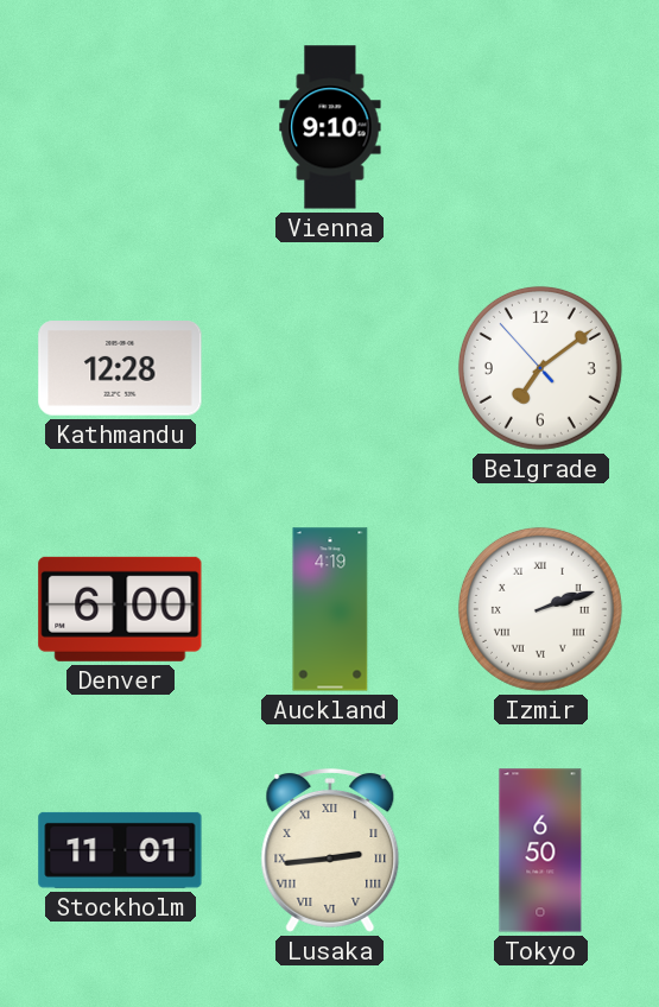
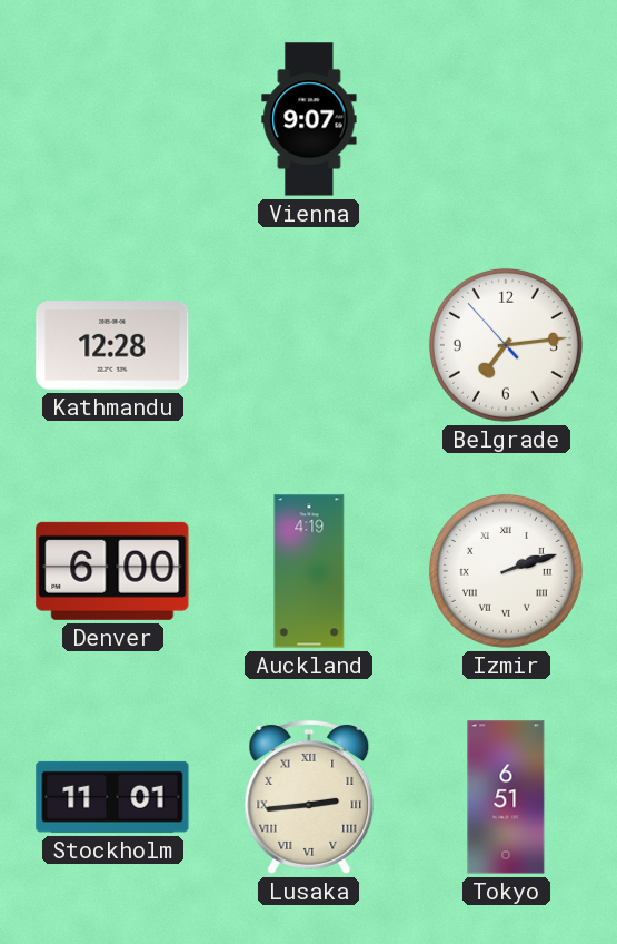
Vienna: 9:10 -> 9:07
Belgrade: 7:08 -> 7:13
Tokyo: 6:50 -> 6:51
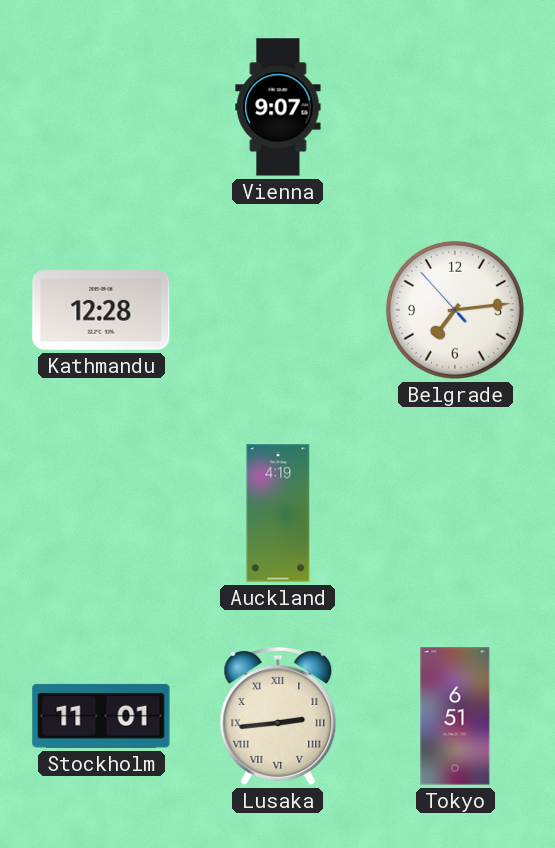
Denver: 6:00 -> none
Izmir: 2:12 -> none
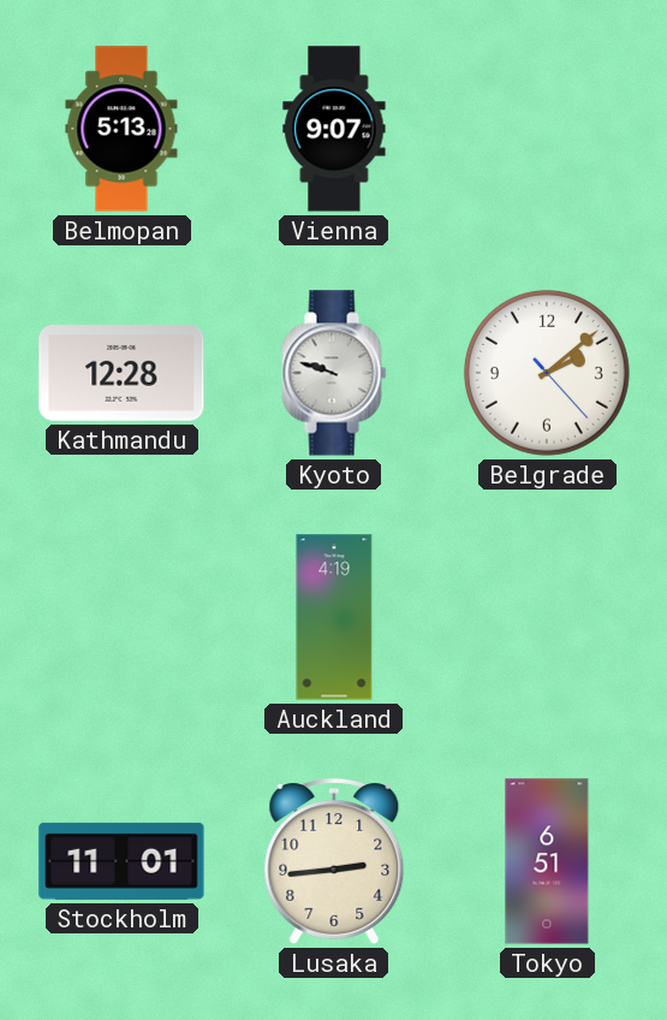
Belmopan: none -> 5:13
Kyoto: none -> 9:48
Belgrade: 7:13 -> 2:08
Lusaka numerals: Roman -> Arabic
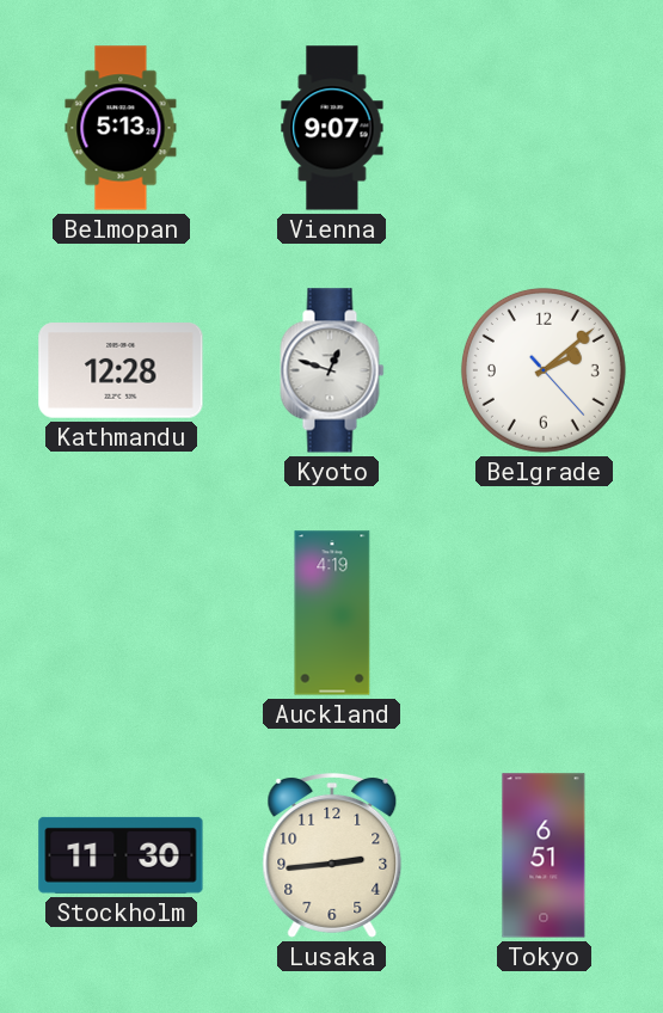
Kyoto: 9:48 -> 12:48
Stockholm: 11:01 -> 11:30
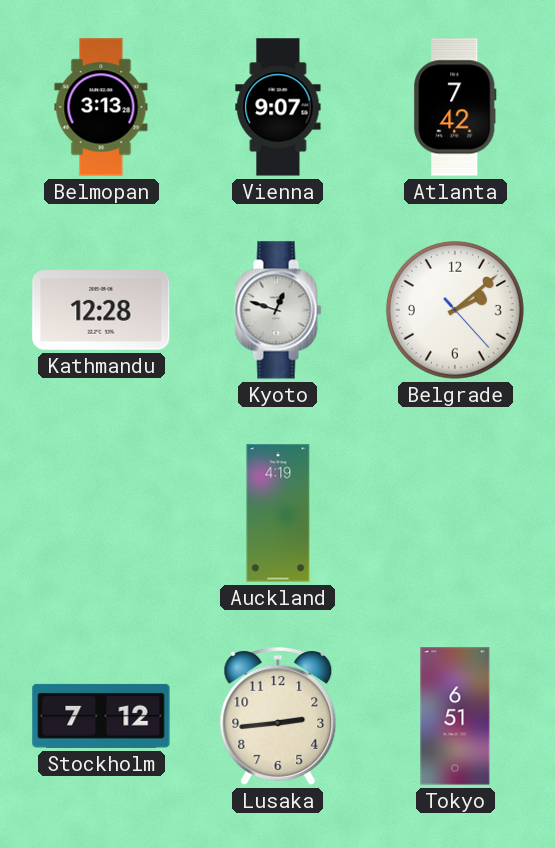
Belmopan: 5:13 -> 3:13
Atlanta: none -> 7:42
Stockholm: 11:30 -> 7:12
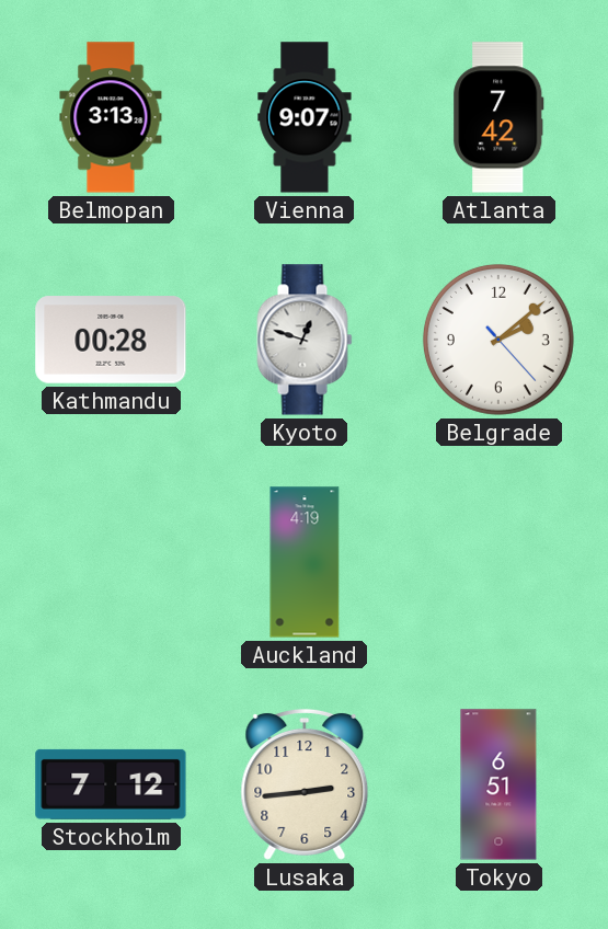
Kathmandu: 12:28 -> 00:28
